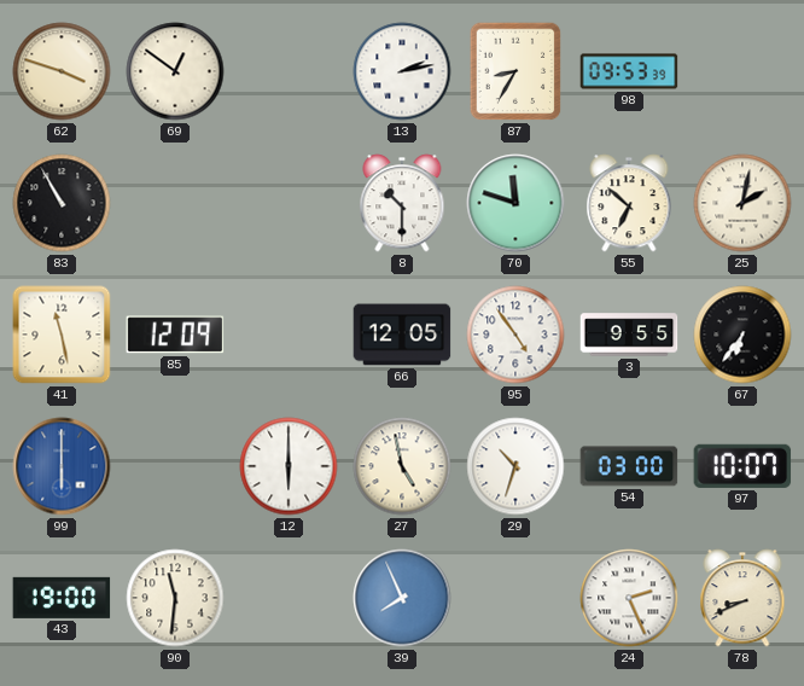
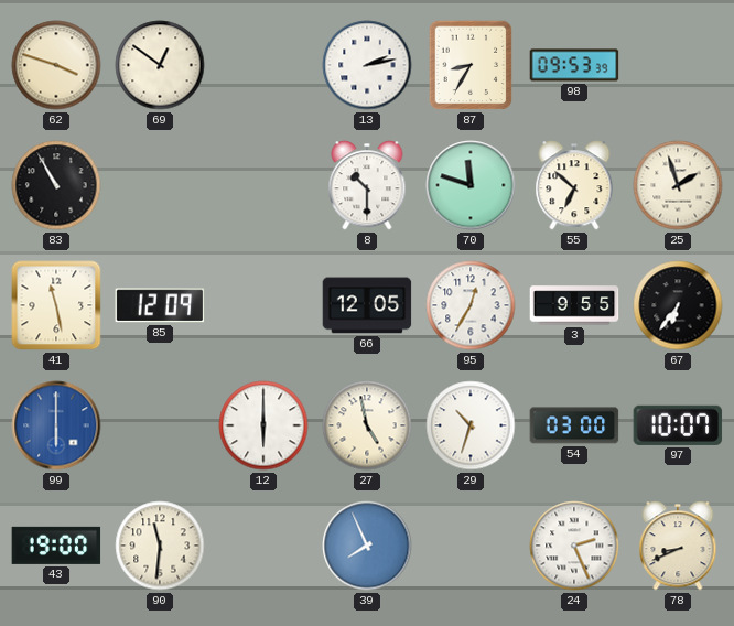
25: 2:02 -> 1:57
95: 4:54 -> 12:35
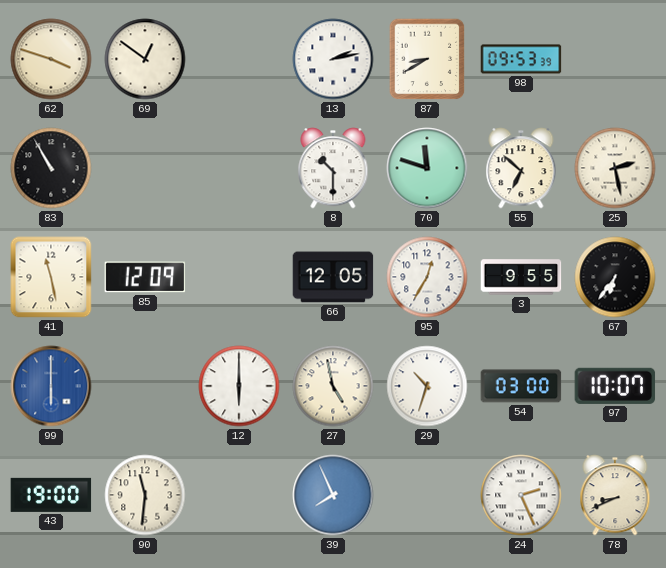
87: 8:35 -> 8:40
25: 1:57 -> 2:28
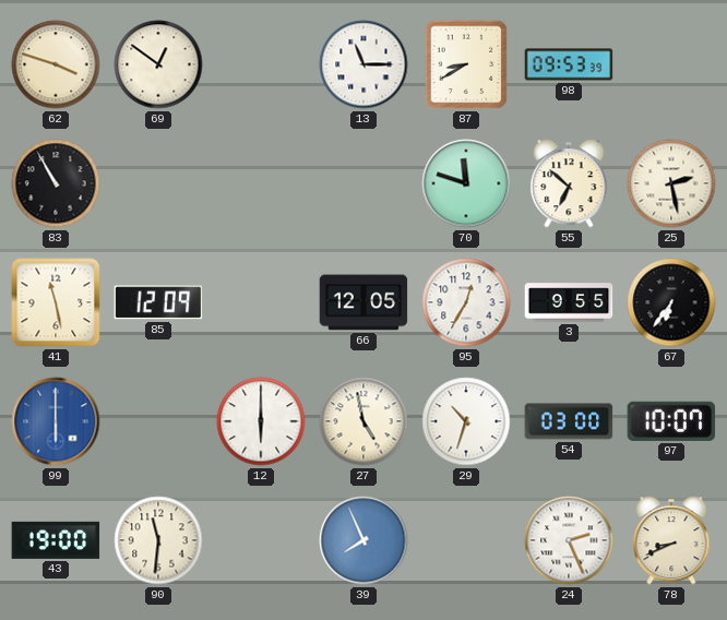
13: 2:13 -> 11:15
8: 10:30 -> none
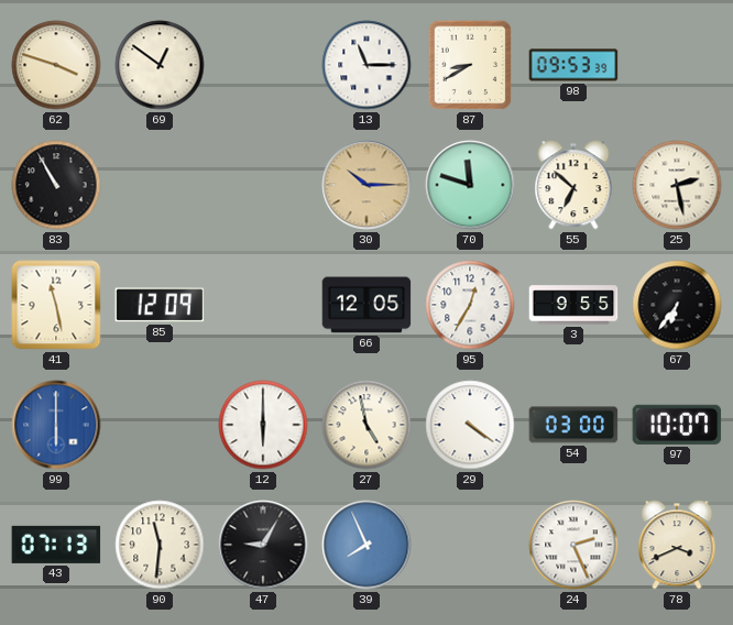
30: none -> 10:15
29: 10:33 -> 4:21
43: 19:00 -> 07:13
47: none -> 9:05
78: 8:41 -> 3:41
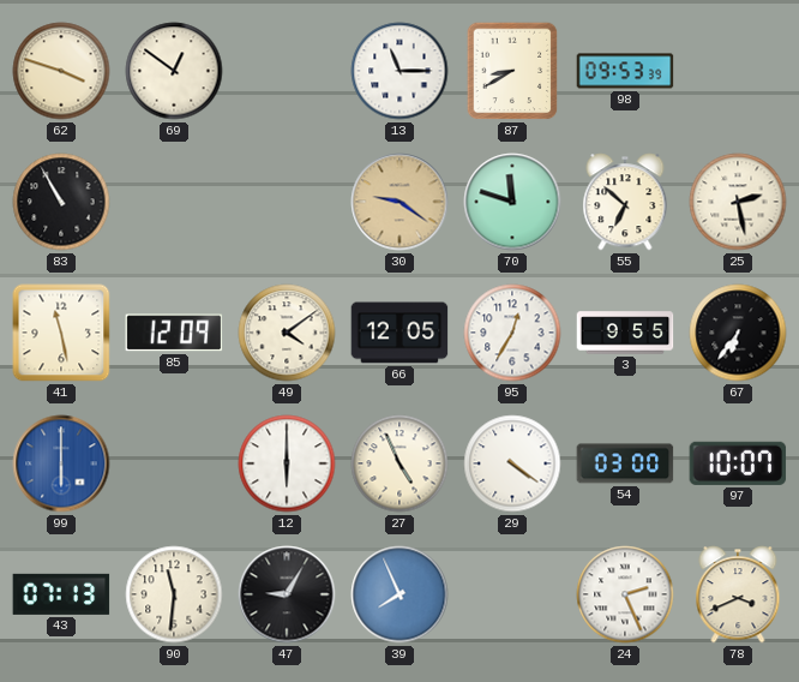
30: 10:15 -> 9:21
49: none -> 4:09
27: 4:58 -> 4:56
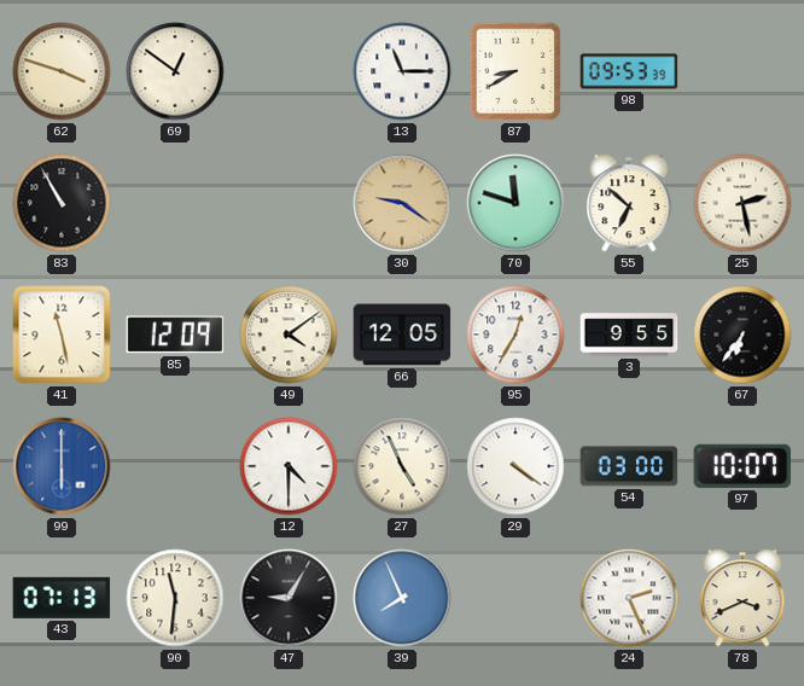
12: 6:00 -> 4:30
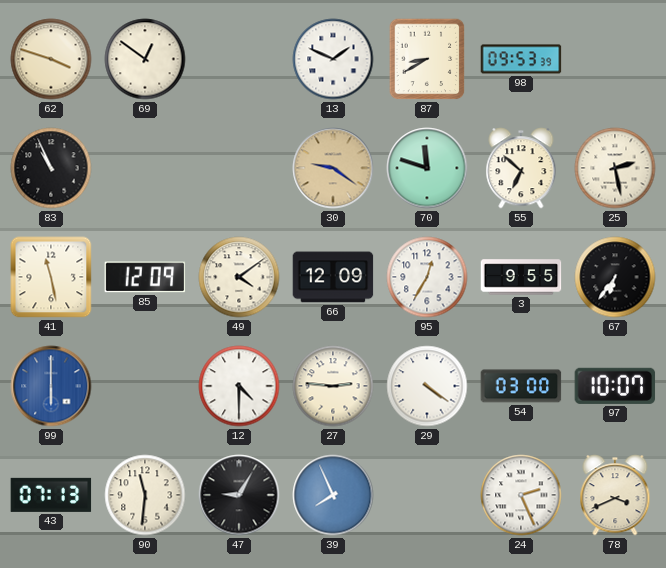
13: 11:15 -> 1:49
83: 10:55 -> 10:56
66: 12:05 -> 12:09
27: 4:56 -> 2:46
